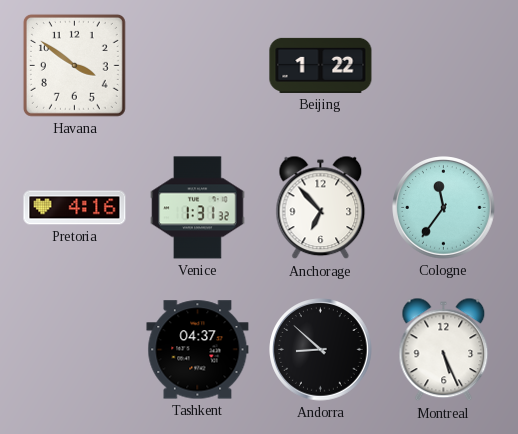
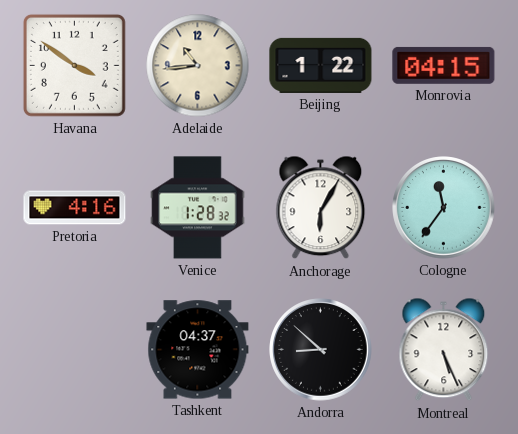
Adelaide: none -> 10:44
Monrovia: none -> 04:15
Venice: 1:31 -> 1:28
Anchorage: 6:53 -> 6:05
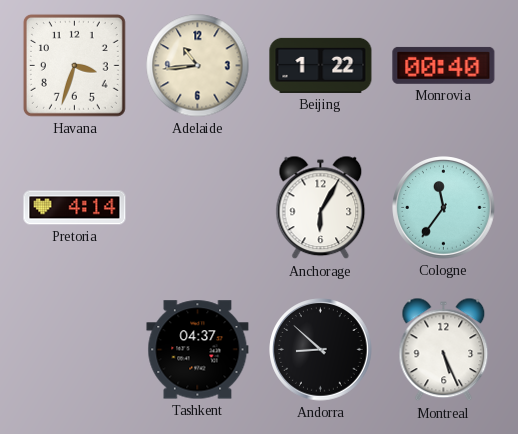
Havana: 3:51 -> 3:33
Monrovia: 04:15 -> 00:40
Pretoria: 4:16 -> 4:14
Venice: 1:28 -> none
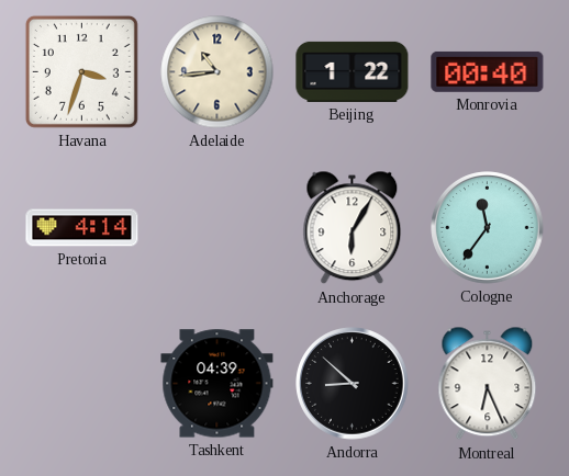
Tashkent: 04:37 -> 04:39
Montreal: 5:26 -> 6:26
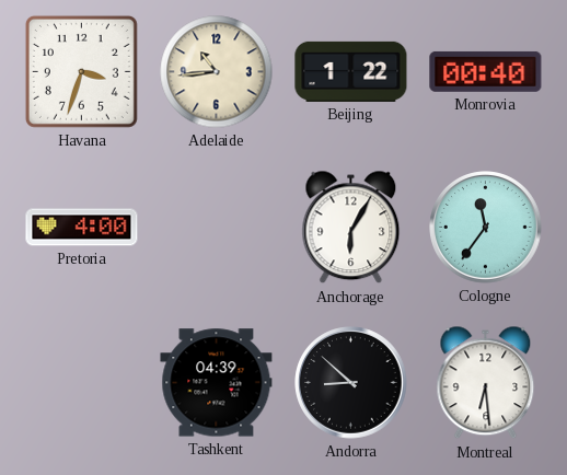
Pretoria: 4:14 -> 4:00
Montreal: 6:26 -> 6:29
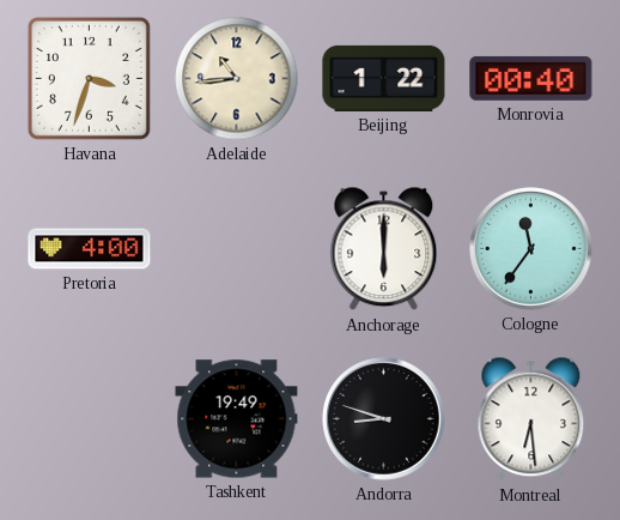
Anchorage: 6:05 -> 6:00
Tashkent: 04:39 -> 19:49
Andorra: 8:52 -> 8:48
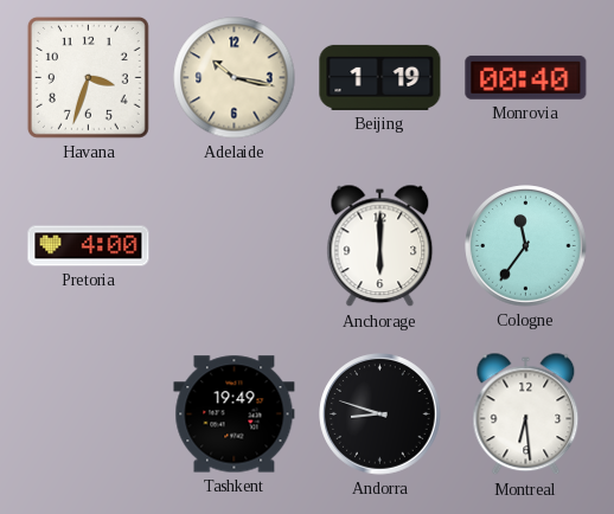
Adelaide: 10:44 -> 10:17
Beijing: 1:22 -> 1:19
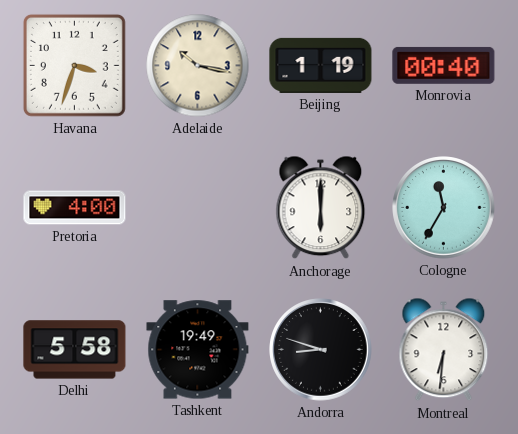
Cologne: 11:36 -> 11:35
Delhi: none -> 5:58
Montreal: 6:29 -> 6:31
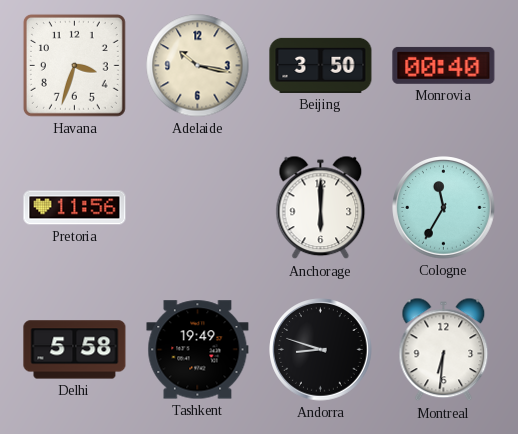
Beijing: 1:19 -> 3:50
Pretoria: 4:00 -> 11:56
